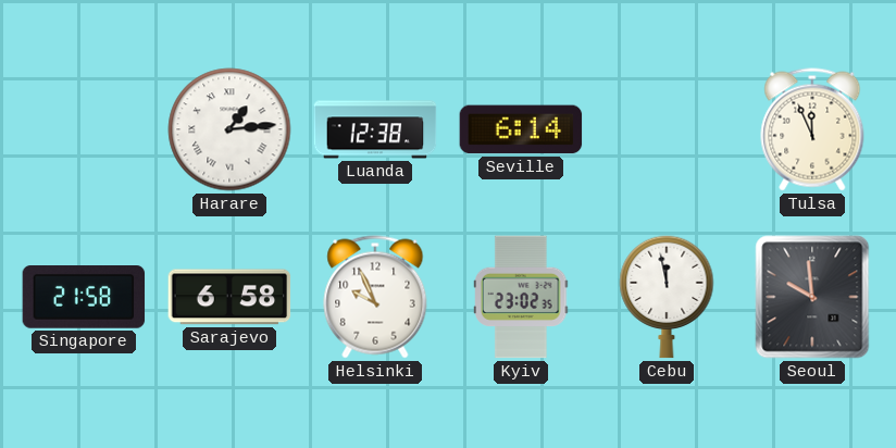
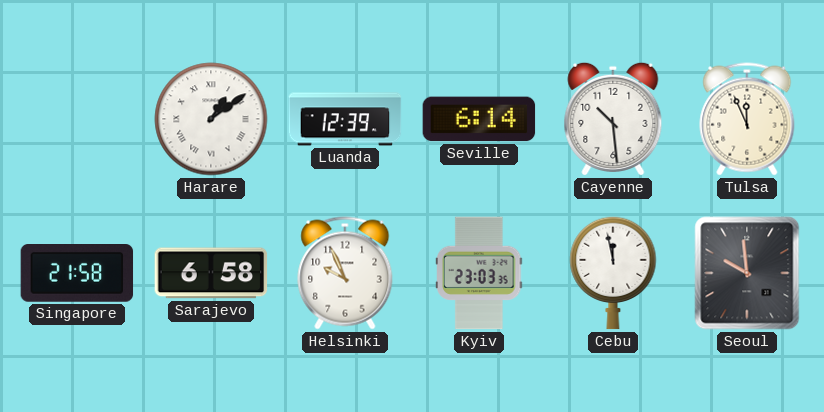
Harare: 1:14 -> 1:09
Luanda: 12:38 -> 12:39
Cayenne: none -> 10:29
Kyiv: 23:02 -> 23:03
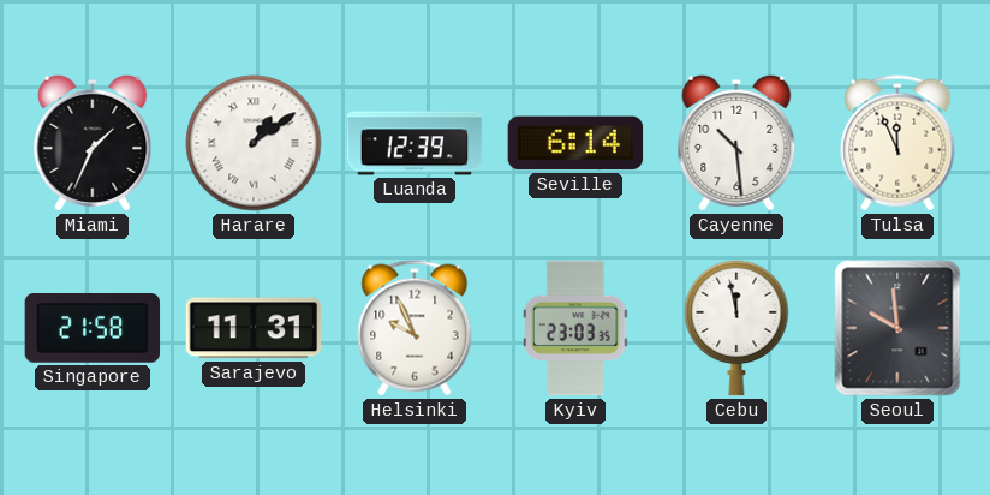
Miami: none -> 1:34
Sarajevo: 6:58 -> 11:31
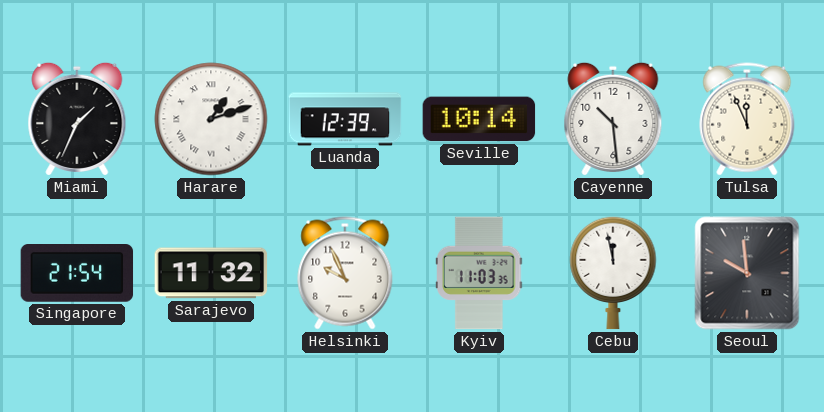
Harare: 1:09 -> 1:12
Seville: 6:14 -> 10:14
Singapore: 21:58 -> 21:54
Sarajevo: 11:31 -> 11:32
Kyiv: 23:03 -> 11:03
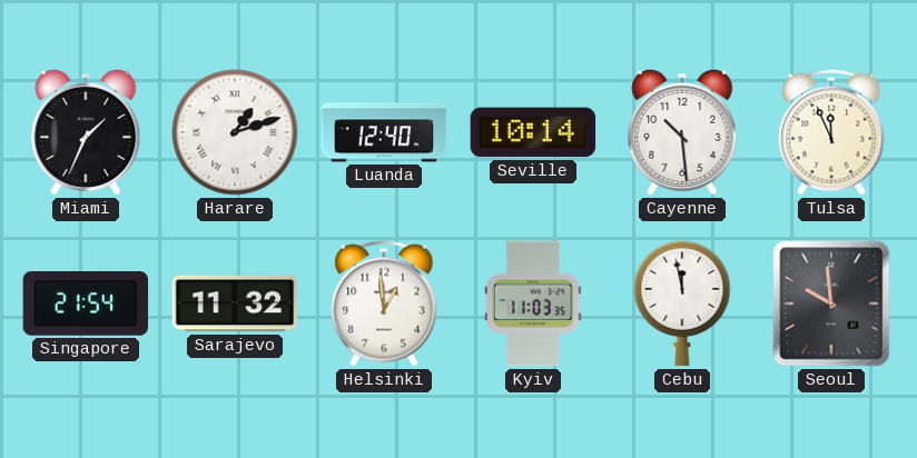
Luanda: 12:39 -> 12:40
Helsinki: 9:56 -> 12:59
